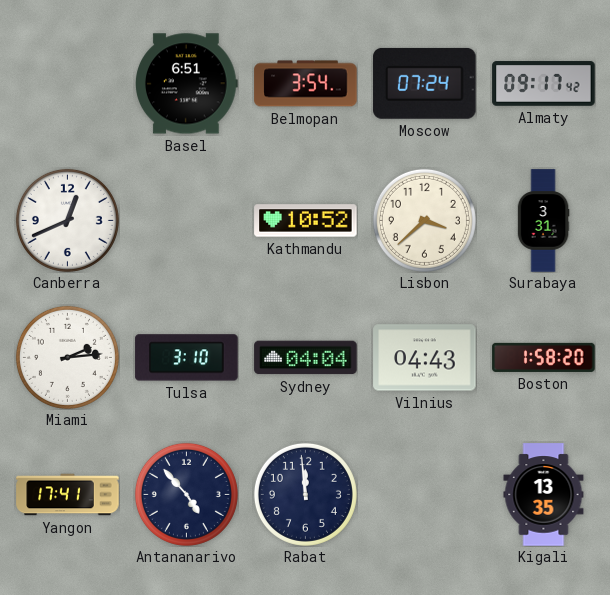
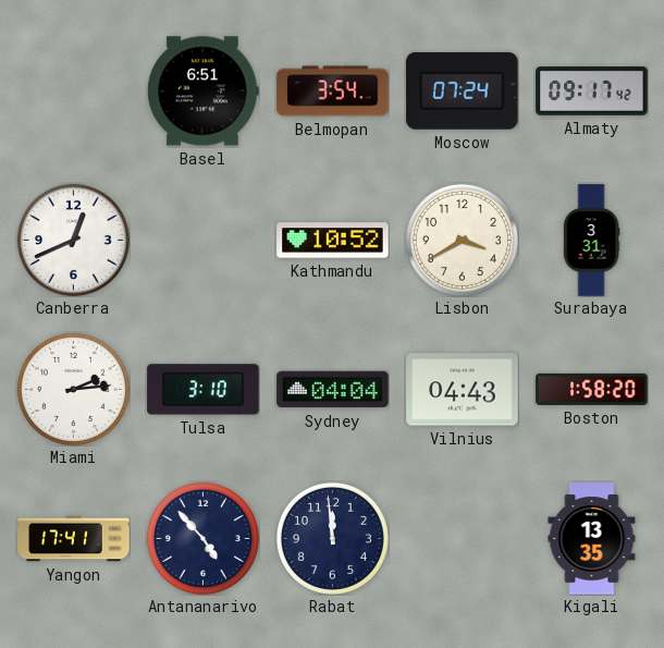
Lisbon: 3:38 -> 3:40
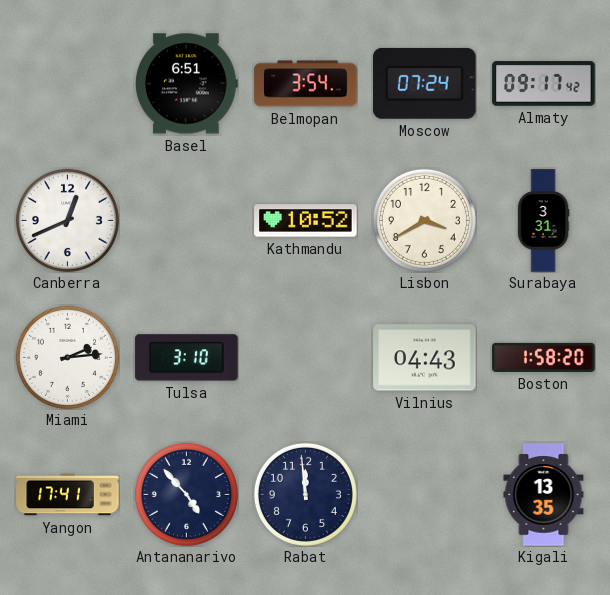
Sydney: 04:04 -> none
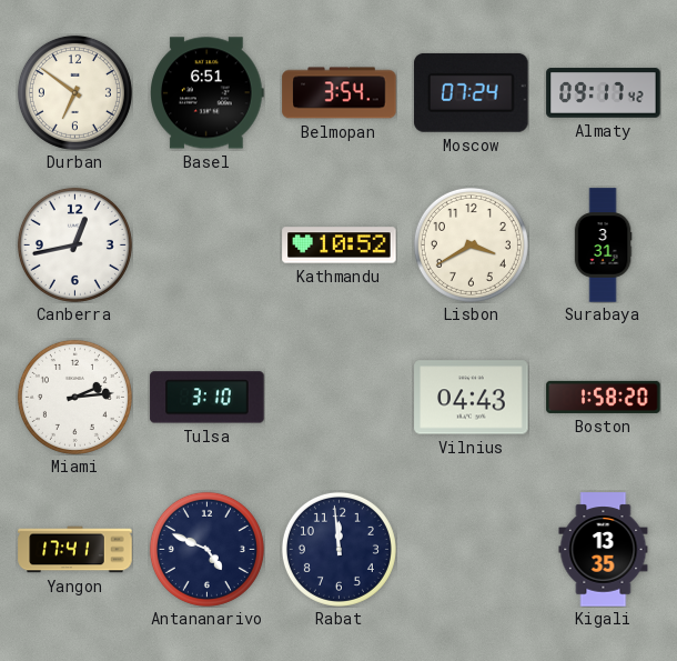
Durban: none -> 6:51
Canberra: 12:41 -> 12:43
Antananarivo: 4:53 -> 4:49
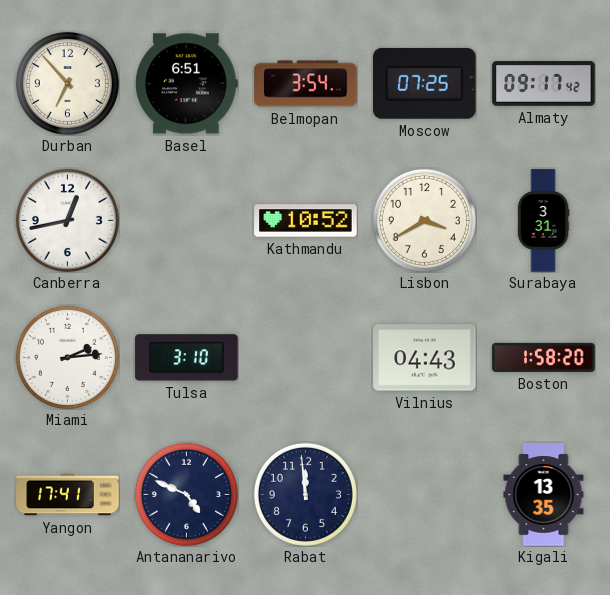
Durban: 6:51 -> 6:53
Moscow: 07:24 -> 07:25
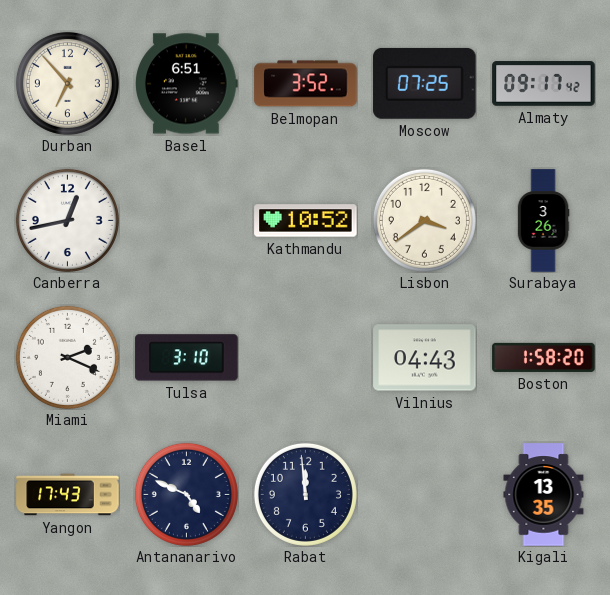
Belmopan: 3:54 -> 3:52
Lisbon: 3:40 -> 3:39
Surabaya: 3:31 -> 3:26
Miami: 2:14 -> 2:19
Yangon: 17:41 -> 17:43
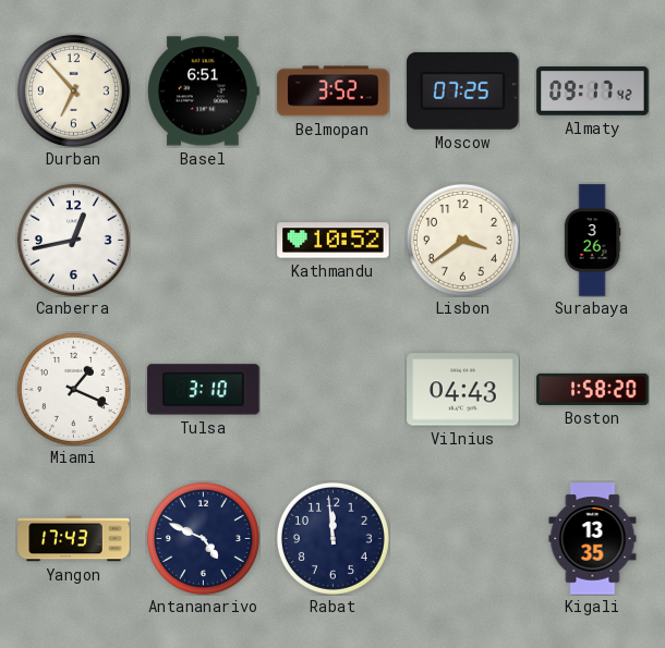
Miami: 2:19 -> 1:19
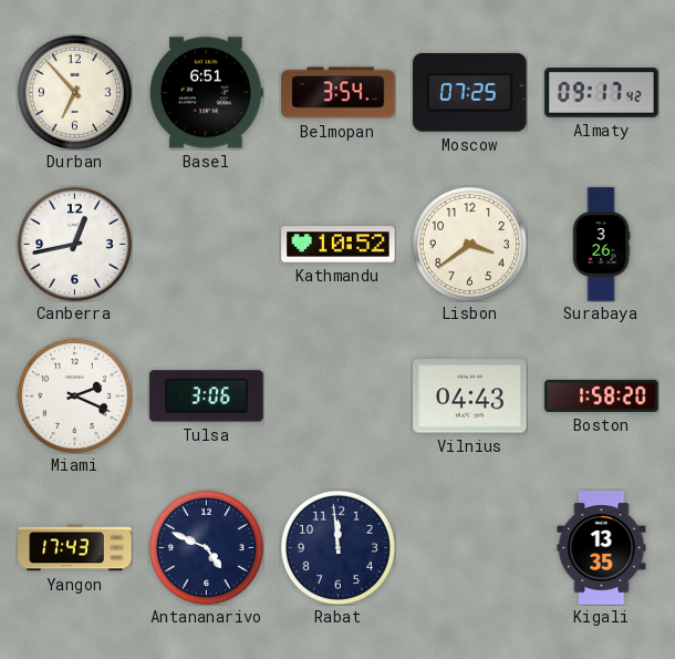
Belmopan: 3:52 -> 3:54
Miami: 1:19 -> 2:19
Tulsa: 3:10 -> 3:06
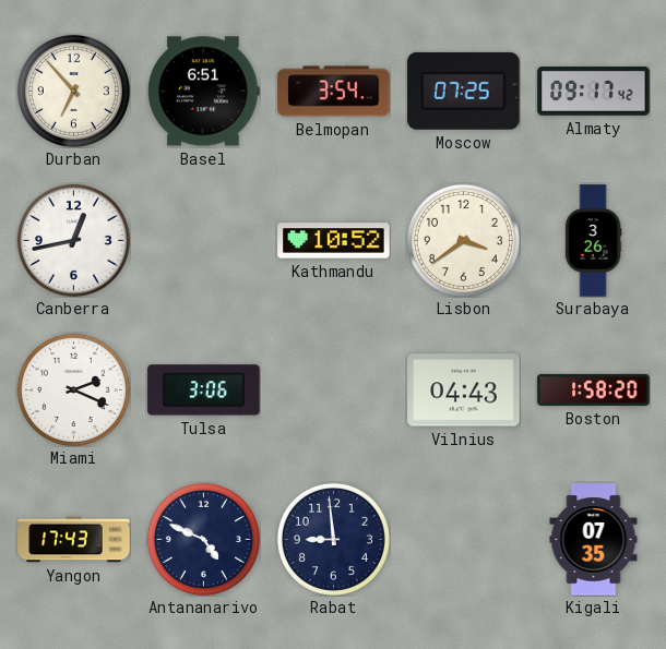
Rabat: 11:59 -> 8:59
Kigali: 13:35 -> 07:35
